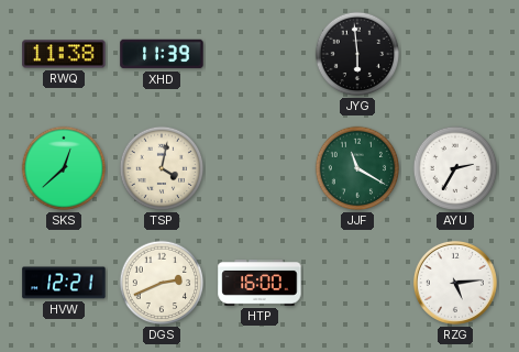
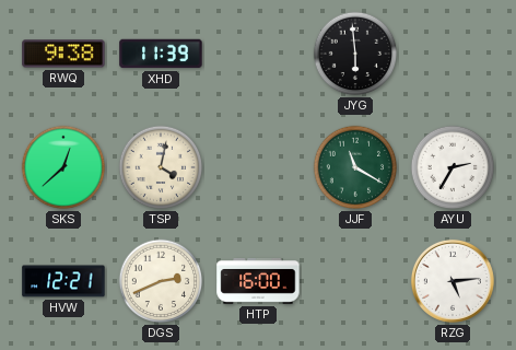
RWQ: 11:38 -> 9:38
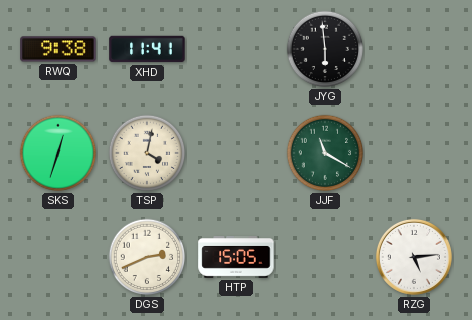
XHD: 11:39 -> 11:41
SKS: 12:38 -> 12:33
AYU: 2:35 -> none
HVW: 12:21 -> none
HTP: 16:00 -> 15:05
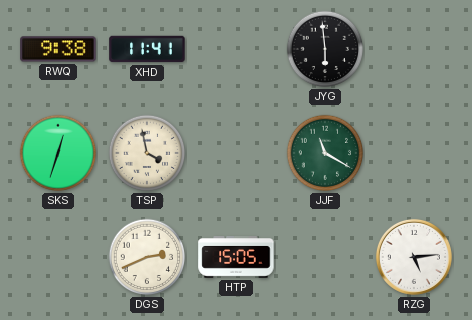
TSP: 4:02 -> 3:58
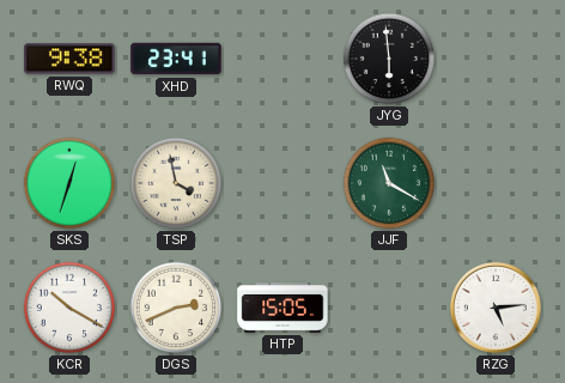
XHD: 11:41 -> 23:41
KCR: none -> 10:20
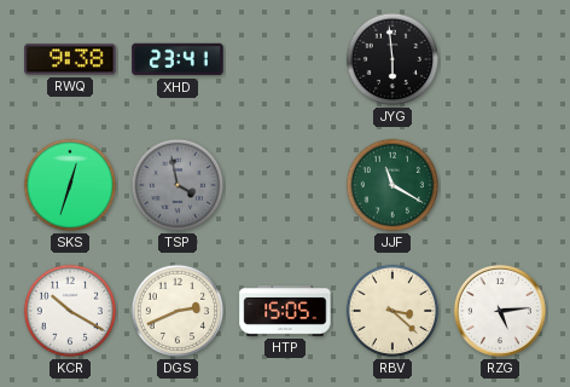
TSP dial: cream -> grey
RBV: none -> 3:22
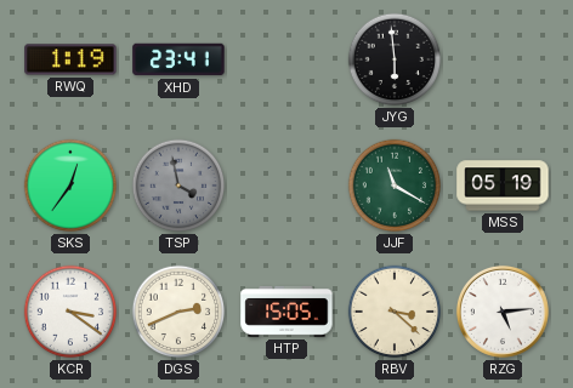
RWQ: 9:38 -> 1:19
SKS: 12:33 -> 12:36
MSS: none -> 05:19
KCR: 10:20 -> 3:21
